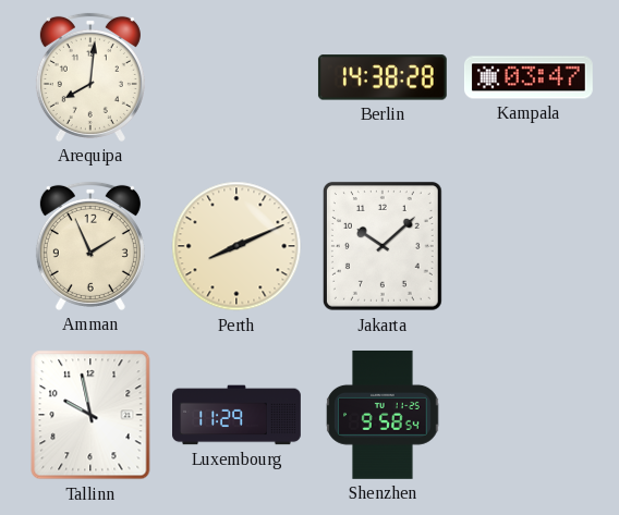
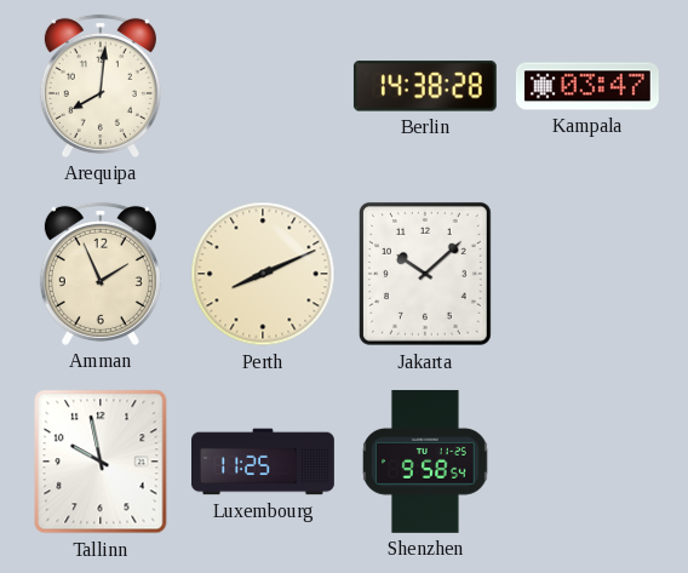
Luxembourg: 11:29 -> 11:25
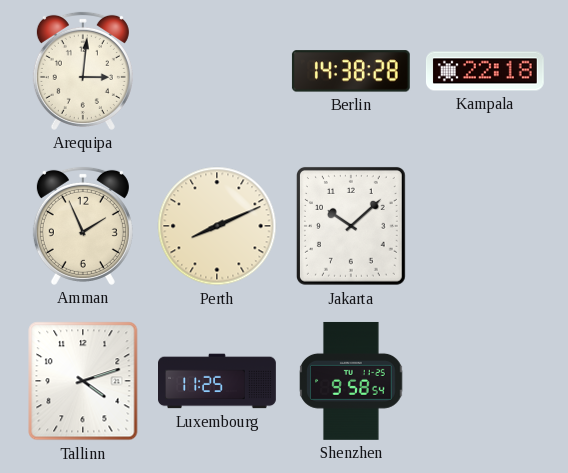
Arequipa: 8:01 -> 3:01
Kampala: 03:47 -> 22:18
Tallinn: 9:58 -> 4:12
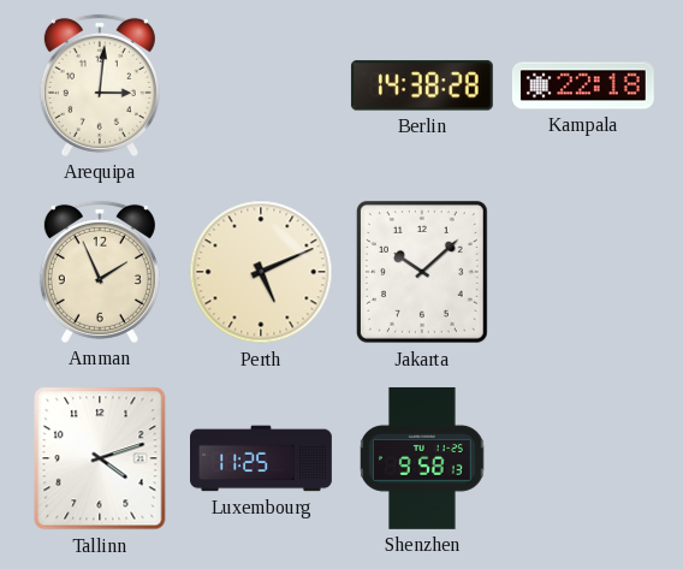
Perth: 8:11 -> 5:11
Shenzhen: 9:58:54 -> 9:58:13
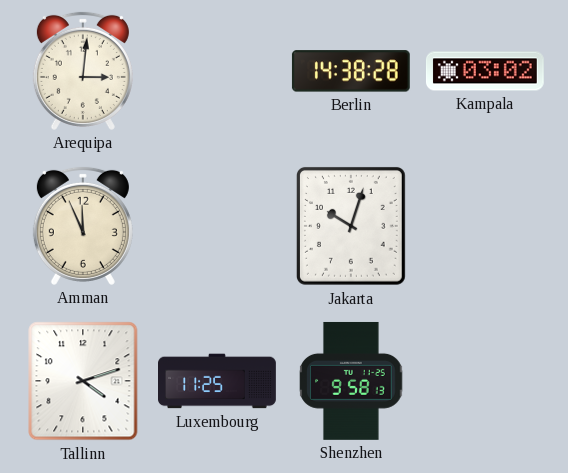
Kampala: 22:18 -> 03:02
Amman: 1:56 -> 11:56
Perth: 5:11 -> none
Jakarta: 10:08 -> 10:03
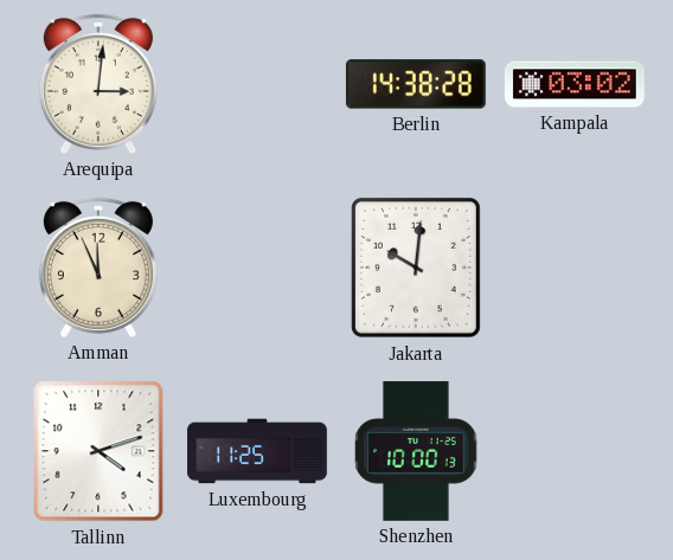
Jakarta: 10:03 -> 10:01
Shenzhen: 9:58 -> 10:00
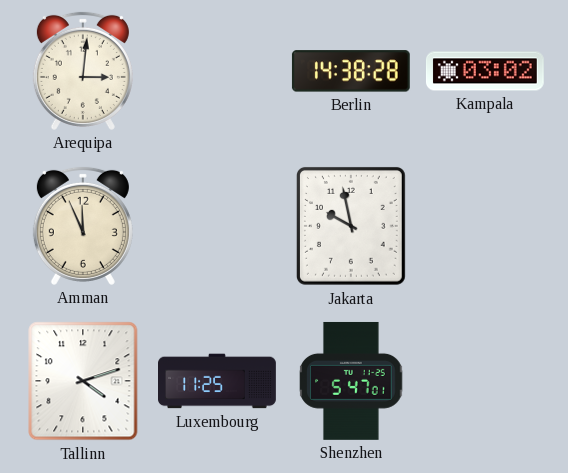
Jakarta: 10:01 -> 9:58
Shenzhen: 10:00 -> 5:47
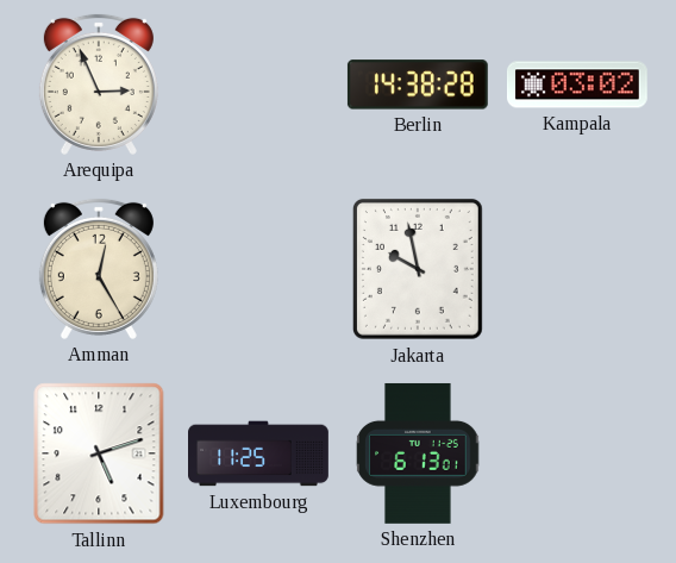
Arequipa: 3:01 -> 2:56
Amman: 11:56 -> 12:25
Tallinn: 4:12 -> 5:12
Shenzhen: 5:47 -> 6:13
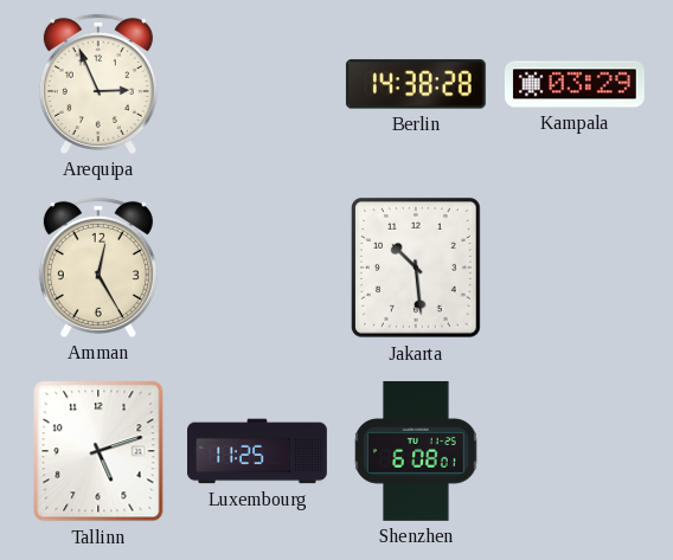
Kampala: 03:02 -> 03:29
Jakarta: 9:58 -> 10:29
Shenzhen: 6:13 -> 6:08
